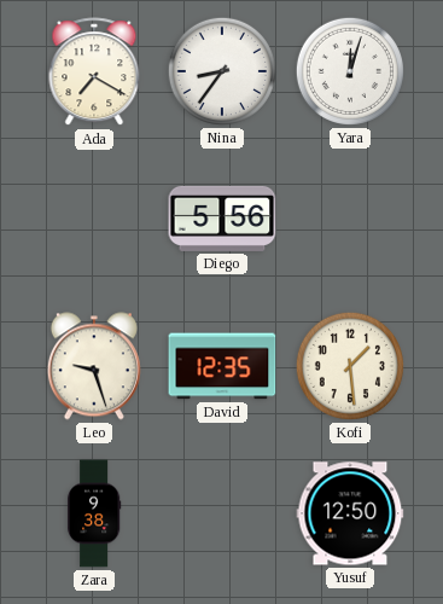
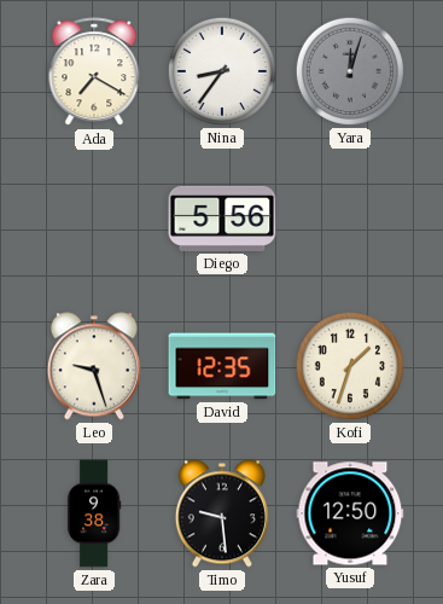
Yara dial: white -> grey
Kofi: 1:29 -> 1:33
Timo: none -> 9:29
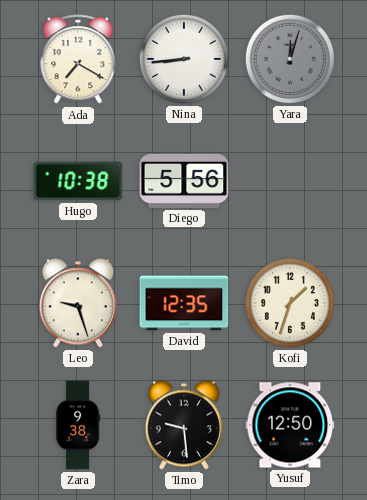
Nina: 8:36 -> 8:44
Hugo: none -> 10:38
